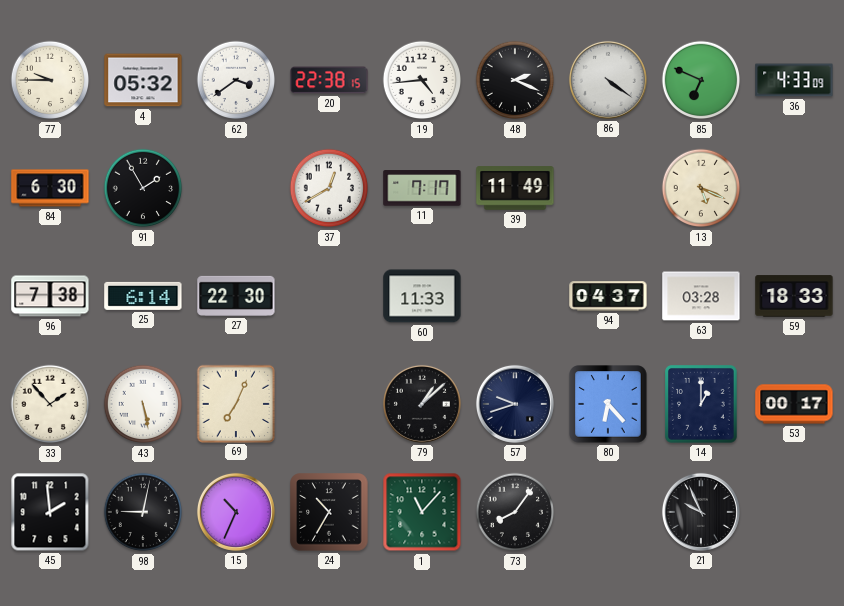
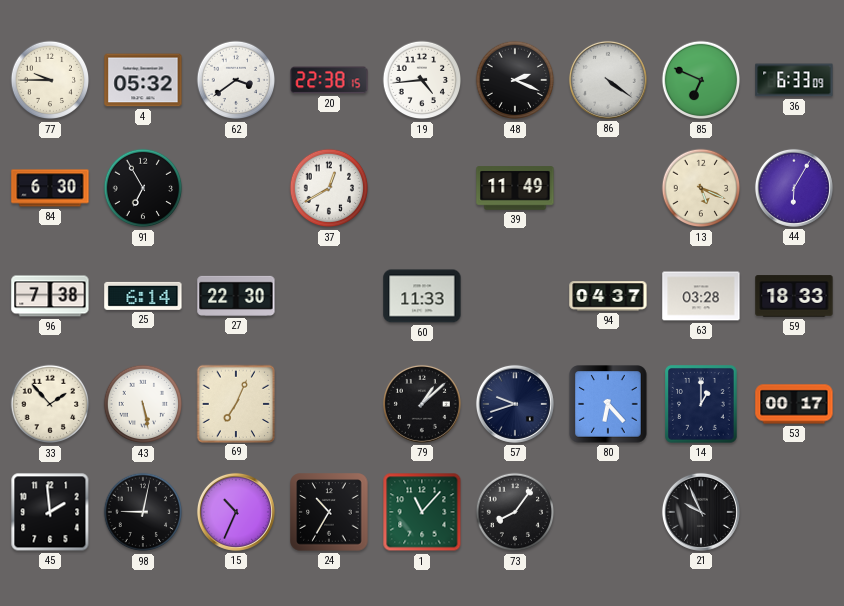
36: 4:33 -> 6:33
91: 1:55 -> 6:55
11: 7:17 -> none
44: none -> 6:05
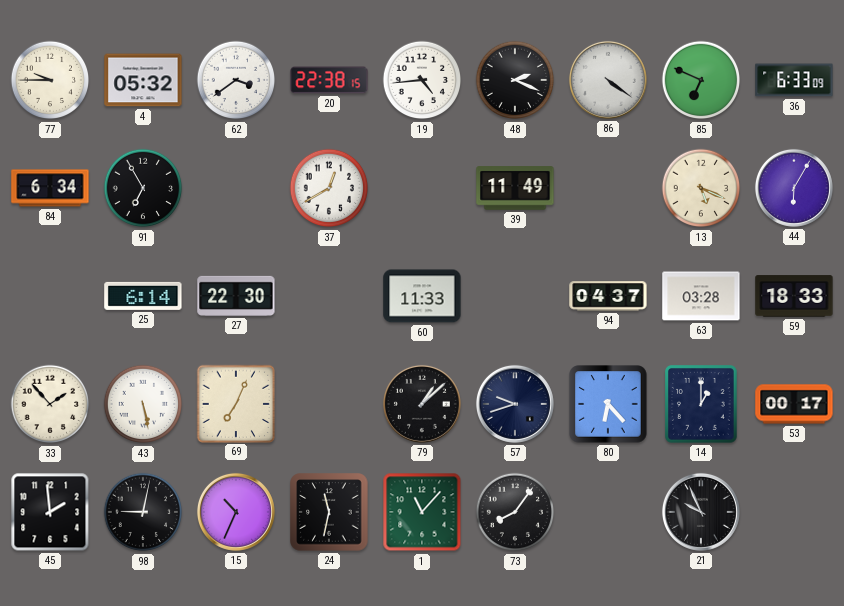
84: 6:30 -> 6:34
96: 7:38 -> none
24: 10:35 -> 11:32
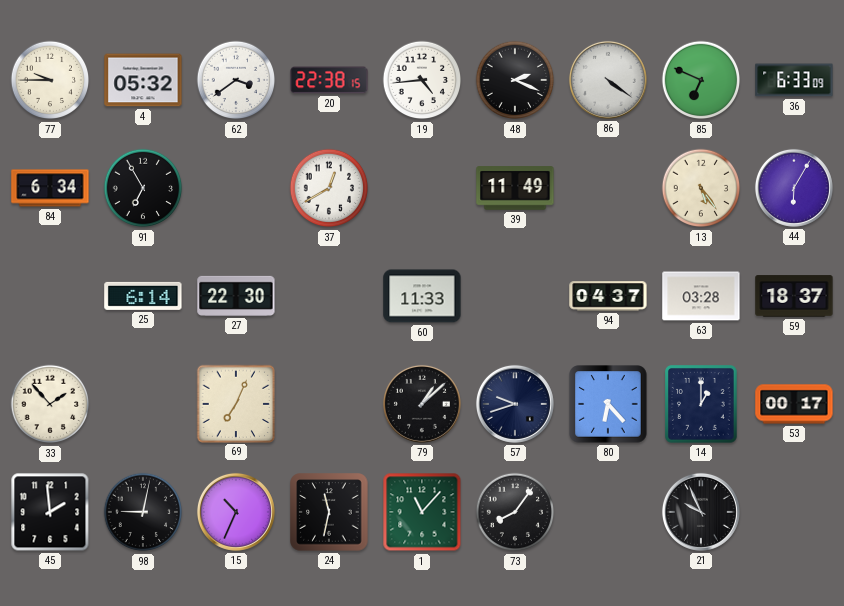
13: 5:19 -> 5:24
59: 18:33 -> 18:37
43: 5:28 -> none
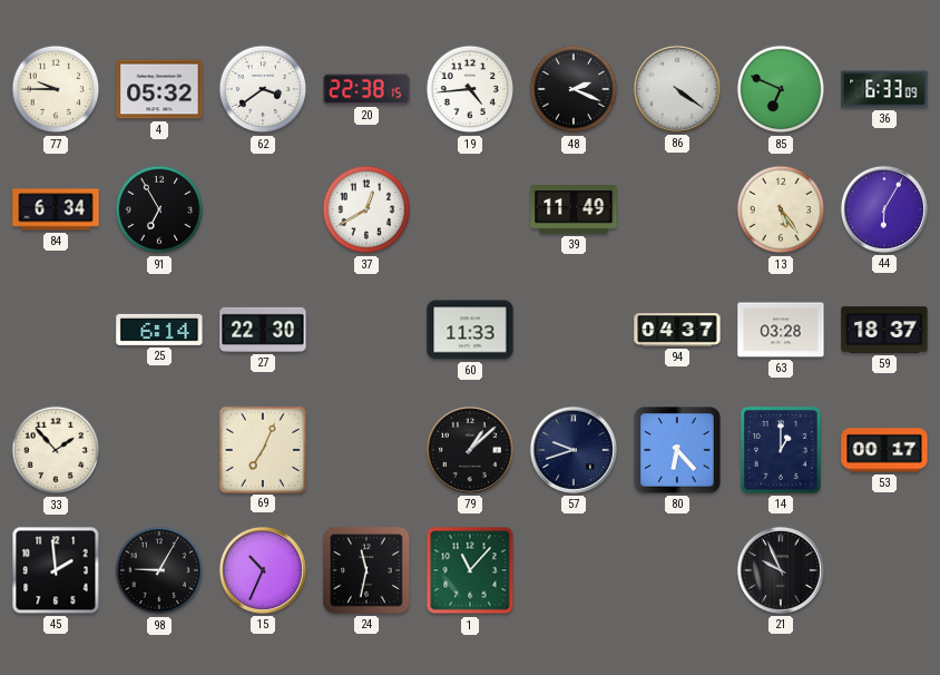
98: 9:02 -> 9:05
73: 8:06 -> none
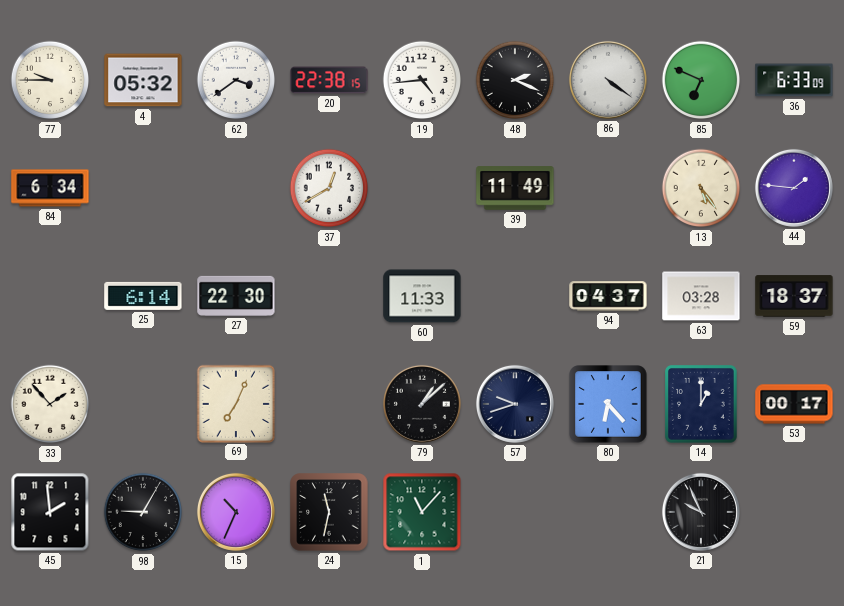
91: 6:55 -> none
44: 6:05 -> 1:46
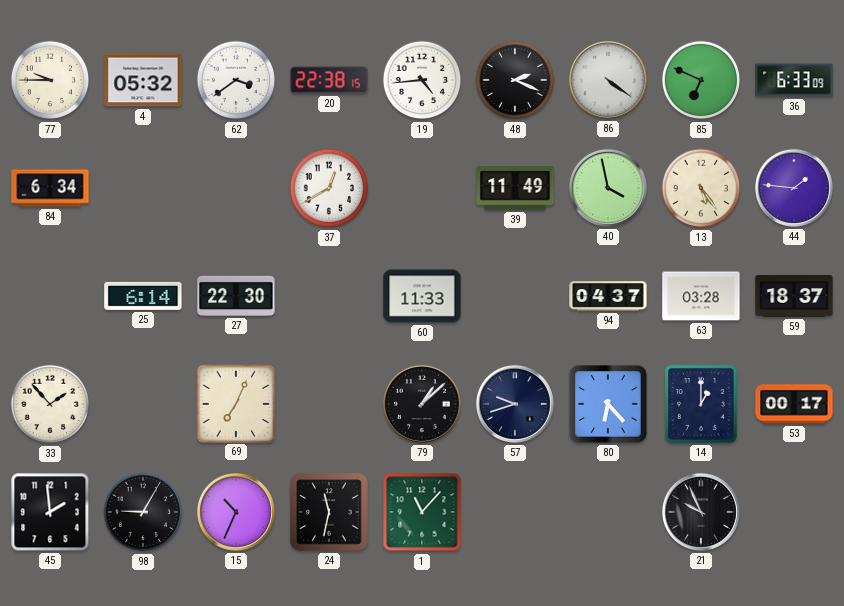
40: none -> 3:58
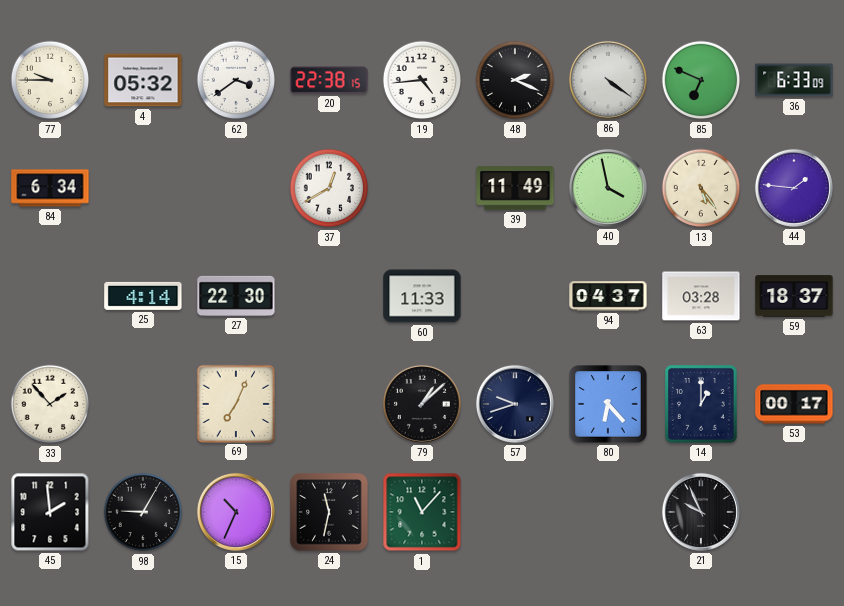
25: 6:14 -> 4:14
